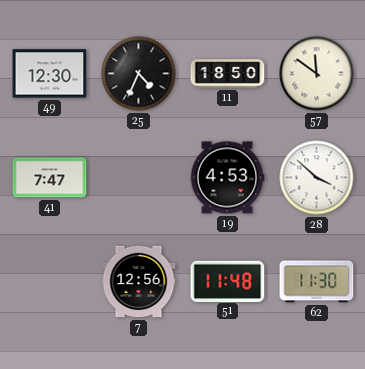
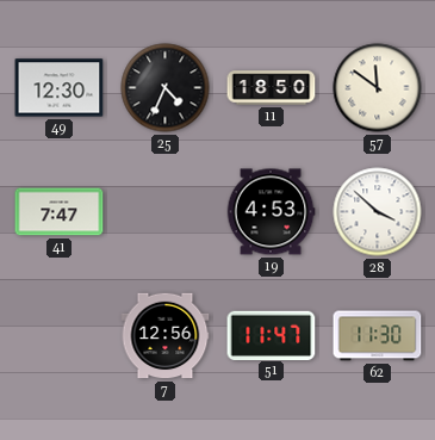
51: 11:48 -> 11:47
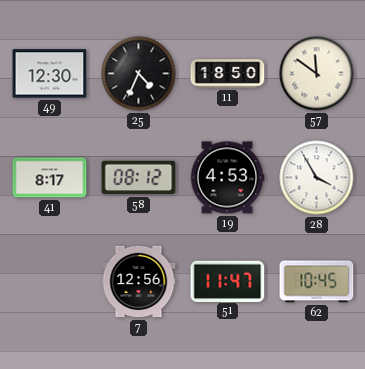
41: 7:47 -> 8:17
58: none -> 08:12
28: 3:52 -> 3:55
62: 11:30 -> 10:45
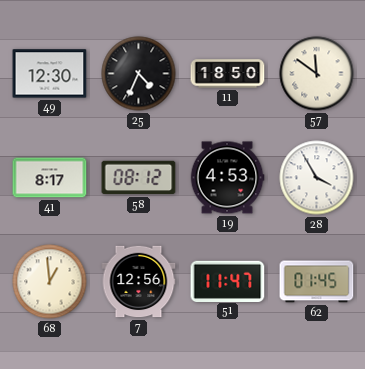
68: none -> 12:59
62: 10:45 -> 01:45
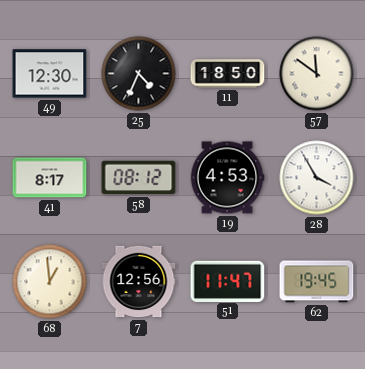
62: 01:45 -> 19:45
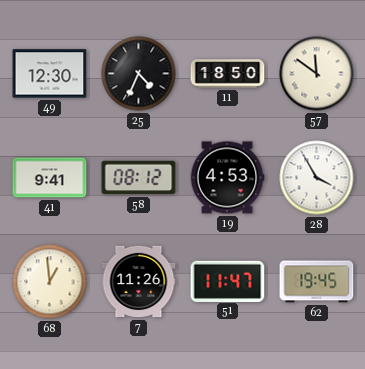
41: 8:17 -> 9:41
7: 12:56 -> 11:26
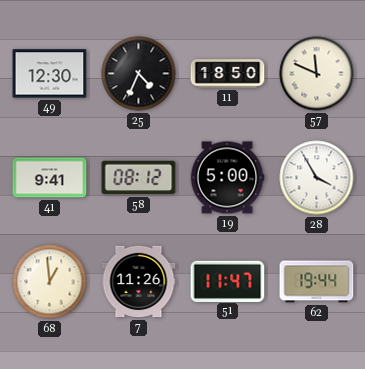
57: 11:51 -> 11:49
19: 4:53 -> 5:00
62: 19:45 -> 19:44
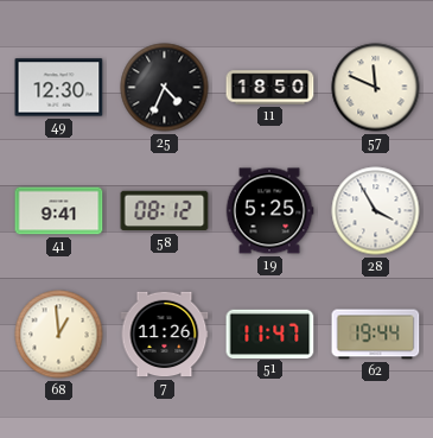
19: 5:00 -> 5:25
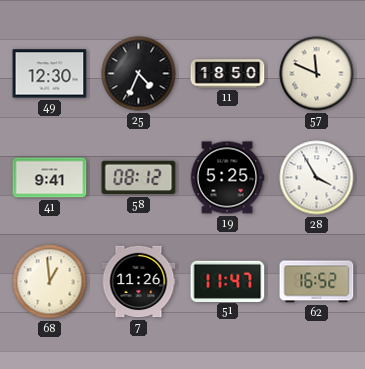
62: 19:44 -> 16:52
